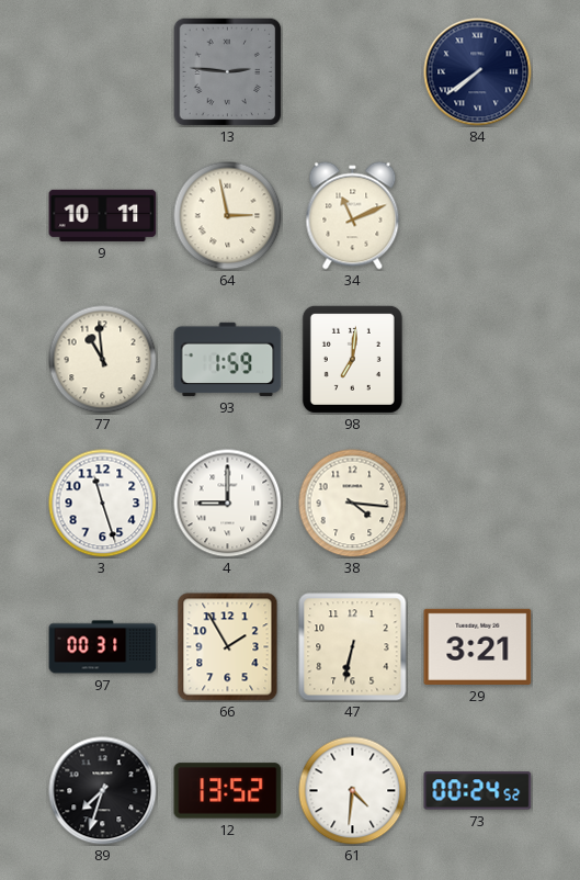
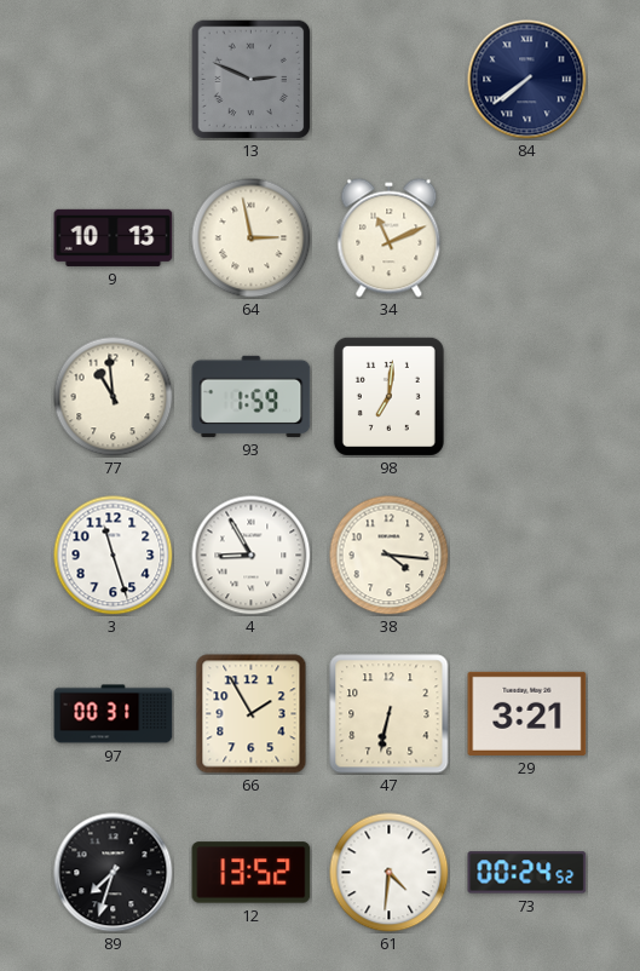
13: 2:46 -> 2:49
9: 10:11 -> 10:13
4: 9:00 -> 8:55
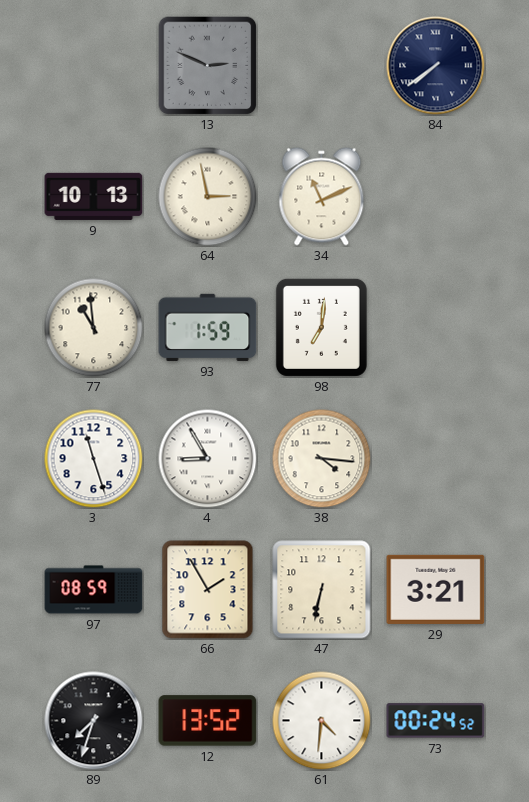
97: 00:31 -> 08:59
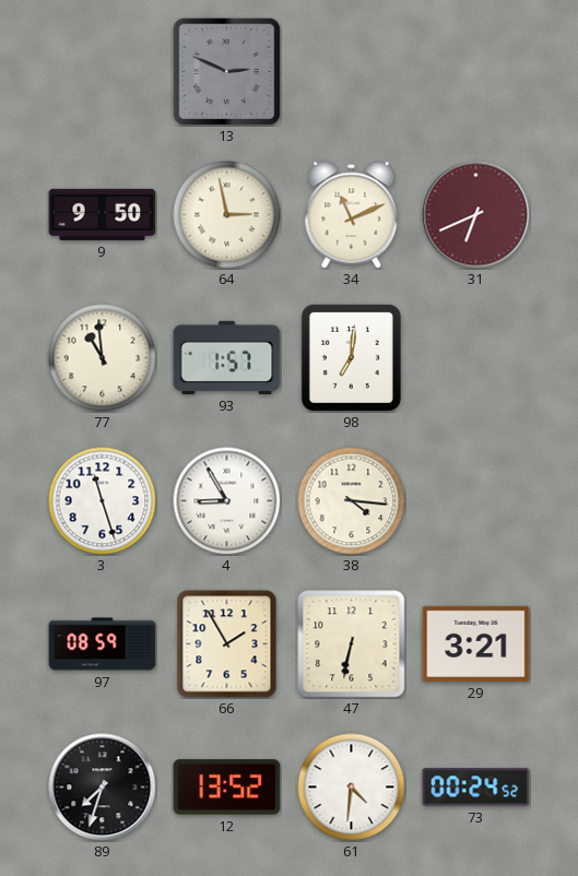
84: 7:39 -> none
9: 10:13 -> 9:50
31: none -> 6:41
93: 1:59 -> 1:57
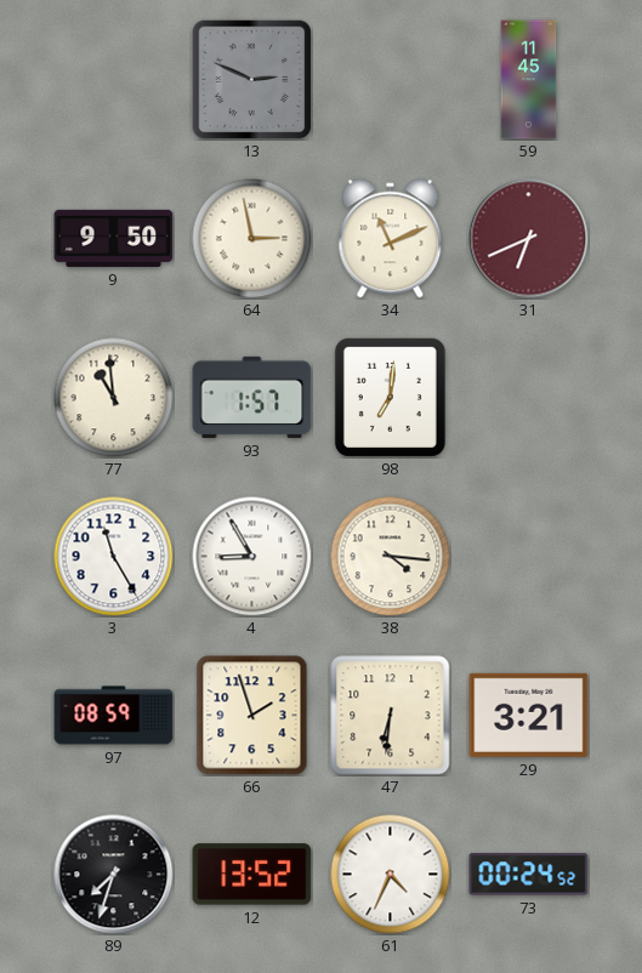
59: none -> 11:45
3: 11:27 -> 11:25
66: 1:55 -> 1:57
47: 6:32 -> 6:31
61: 4:31 -> 4:34
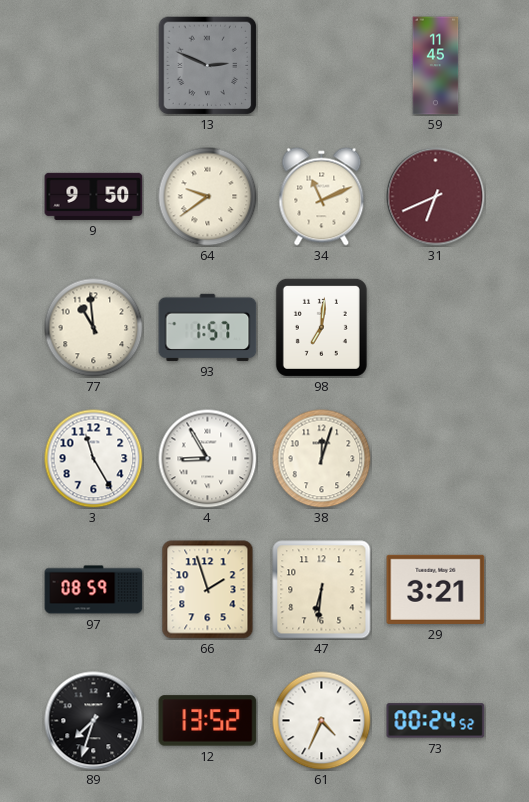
64: 2:58 -> 9:39
38: 4:16 -> 12:03
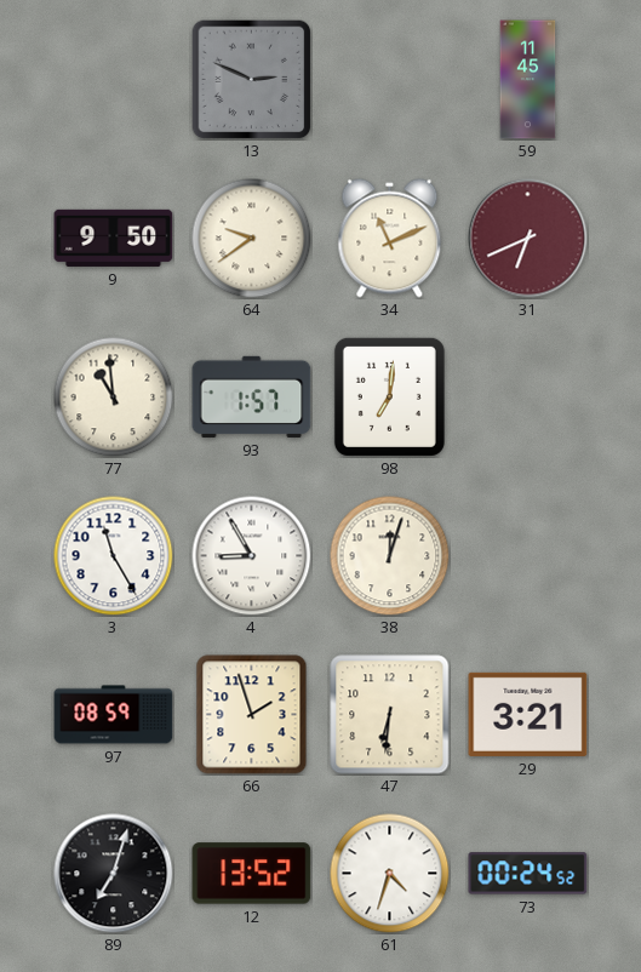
89: 7:33 -> 7:03
61: 4:34 -> 4:33
